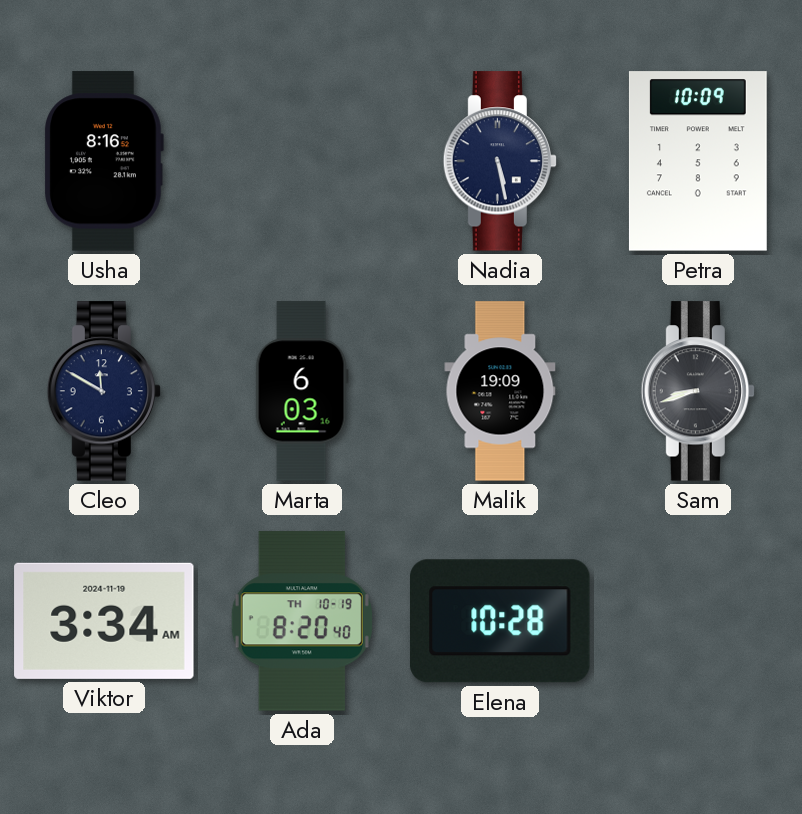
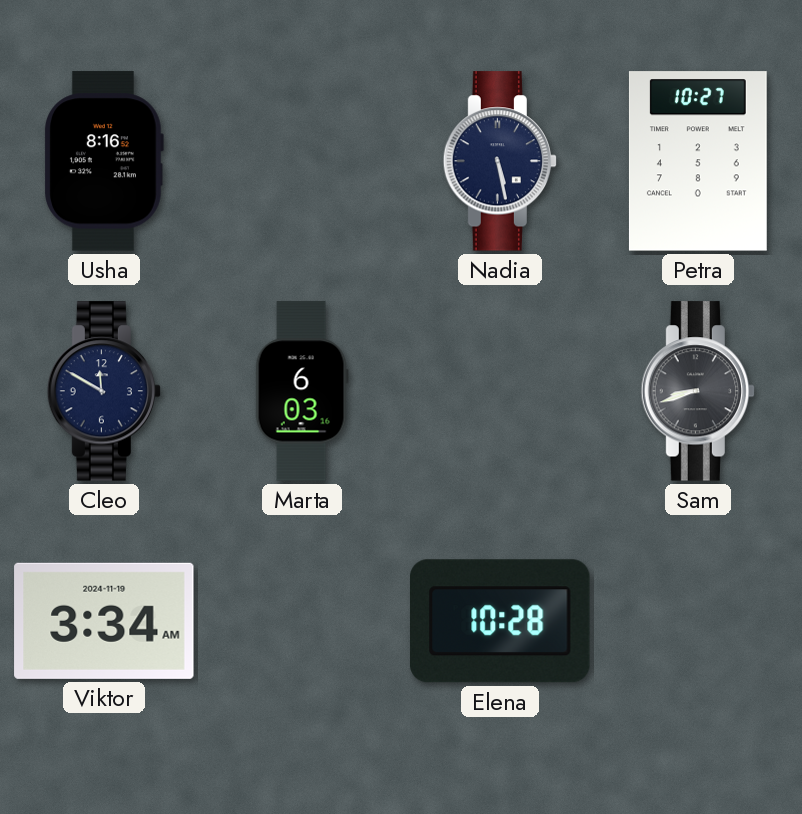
Petra: 10:09 -> 10:27
Malik: 19:09 -> none
Ada: 8:20 -> none
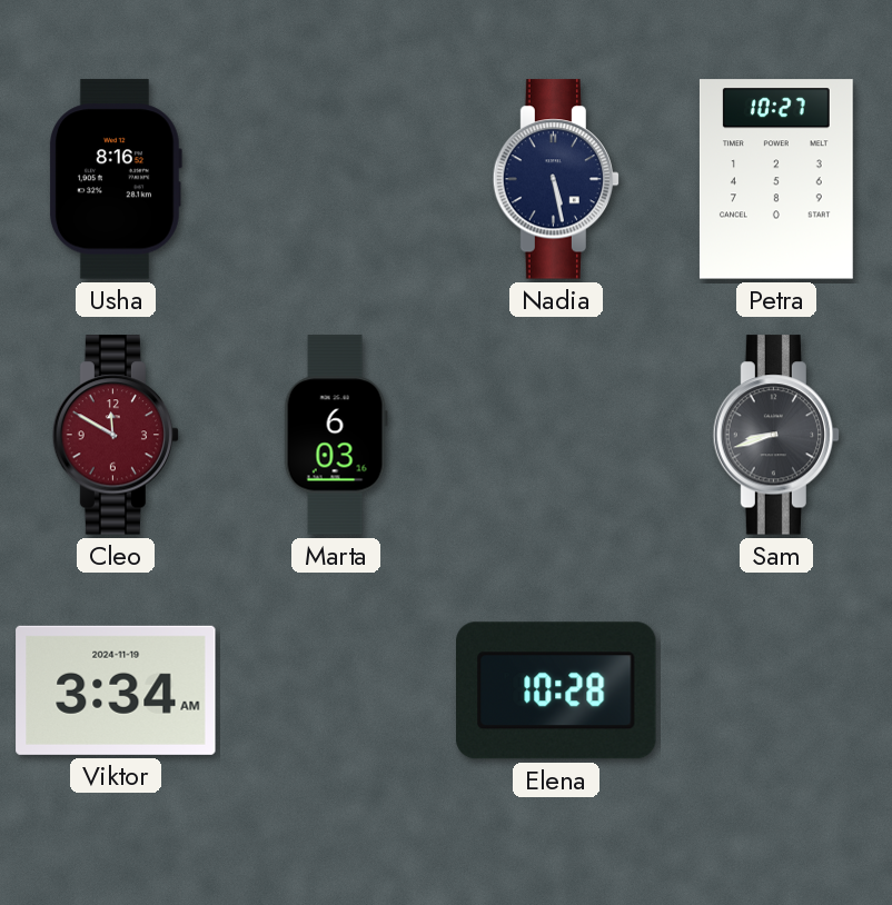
Cleo dial: navy -> burgundy
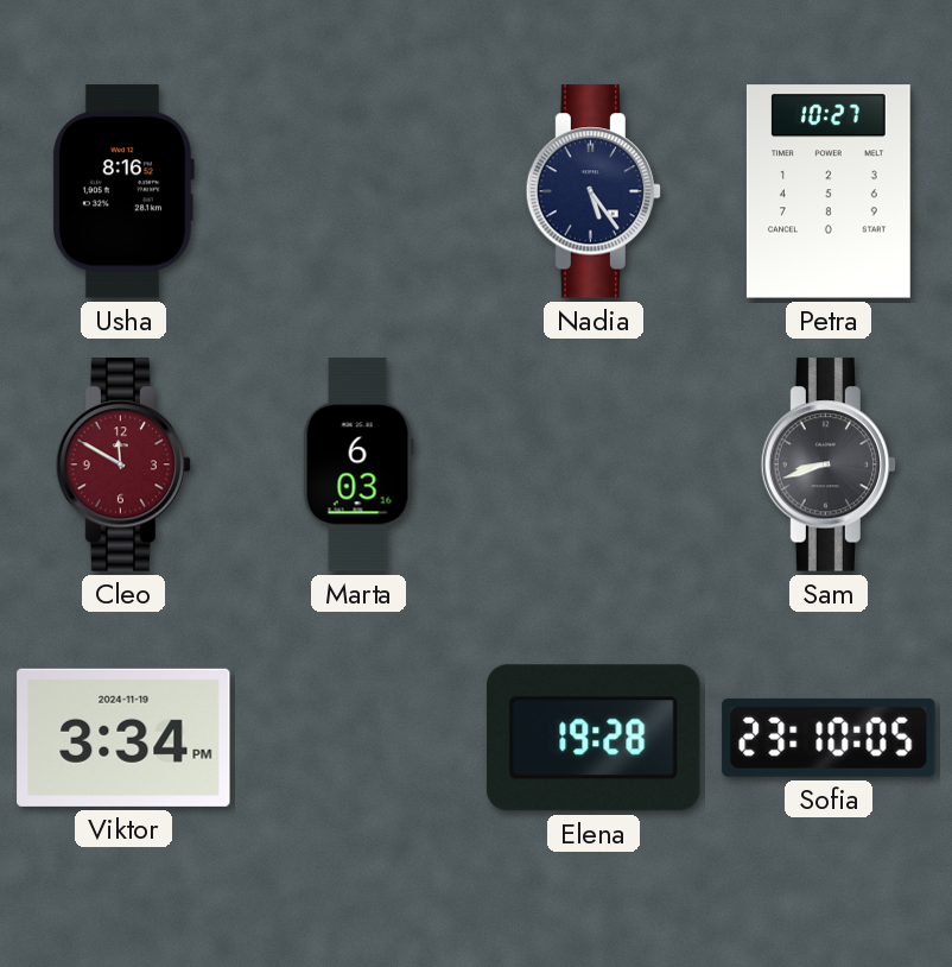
Nadia: 5:28 -> 5:24
Viktor: 3:34 AM -> 3:34 PM
Elena: 10:28 -> 19:28
Sofia: none -> 23:10
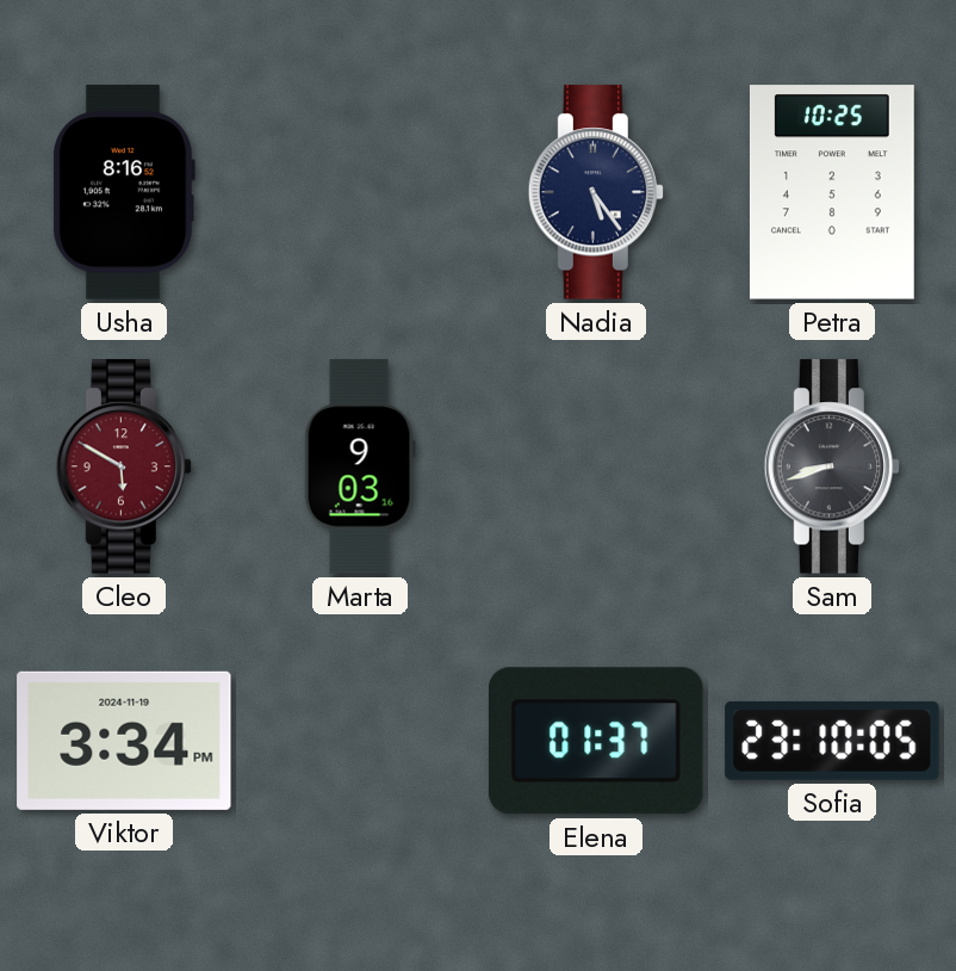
Petra: 10:27 -> 10:25
Cleo: 11:50 -> 5:50
Marta: 6:03 -> 9:03
Elena: 19:28 -> 01:37
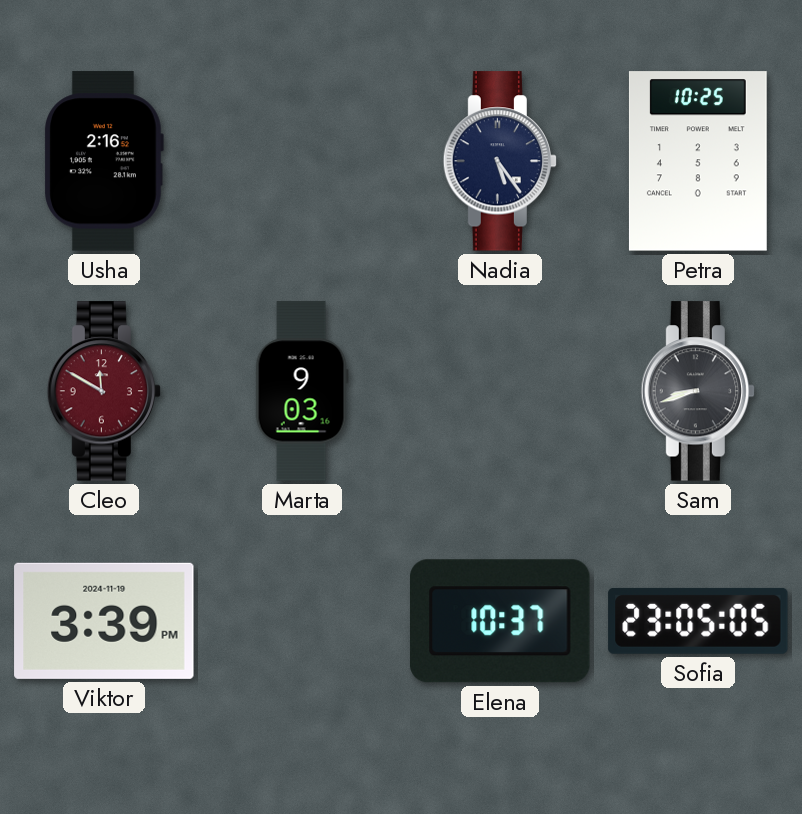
Usha: 8:16 -> 2:16
Cleo: 5:50 -> 11:50
Viktor: 3:34 -> 3:39
Elena: 01:37 -> 10:37
Sofia: 23:10 -> 23:05
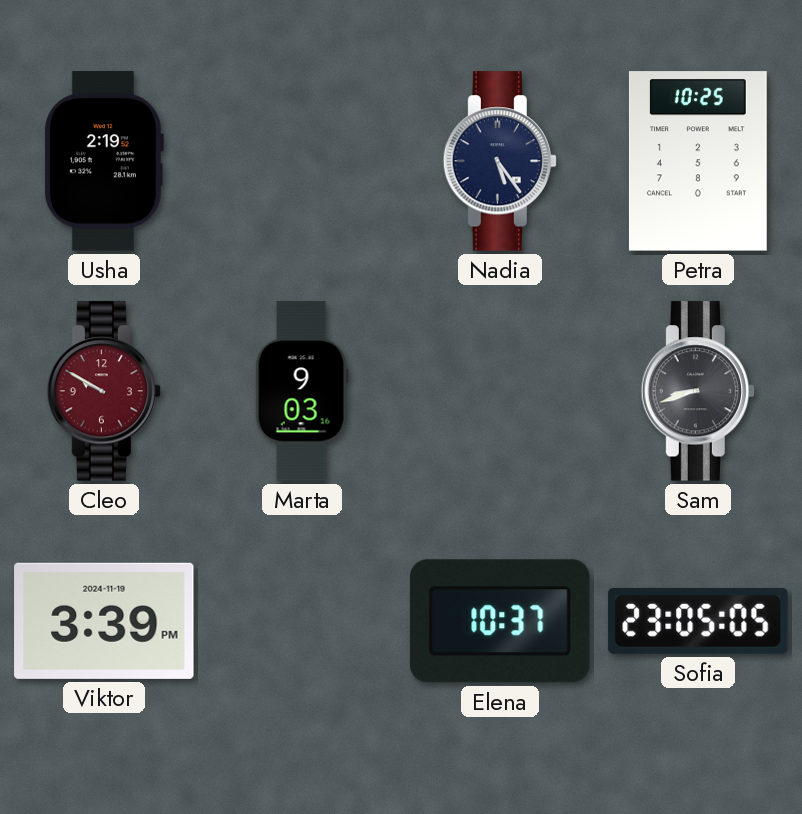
Usha: 2:16 -> 2:19
Cleo: 11:50 -> 9:50
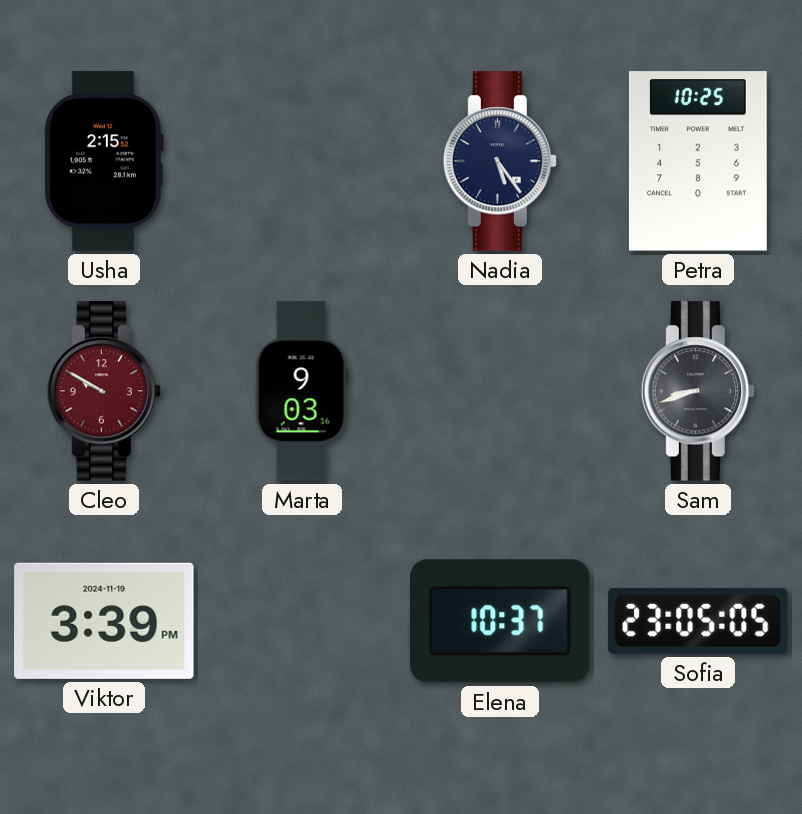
Usha: 2:19 -> 2:15
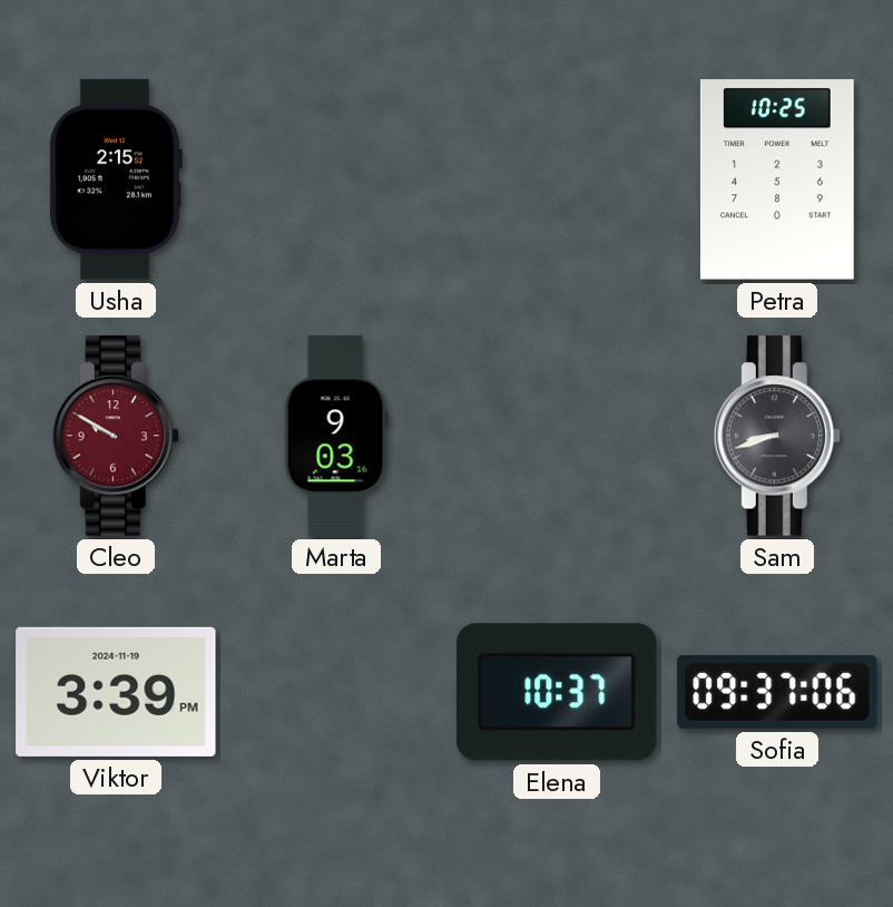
Nadia: 5:24 -> none
Sofia: 23:05 -> 09:37
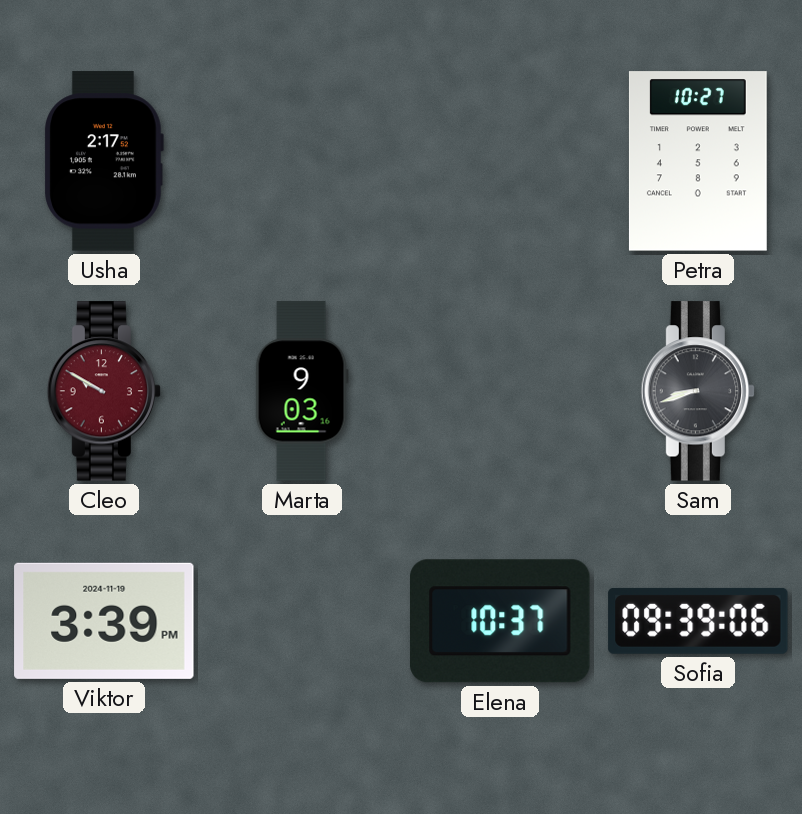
Usha: 2:15 -> 2:17
Petra: 10:25 -> 10:27
Sofia: 09:37 -> 09:39
